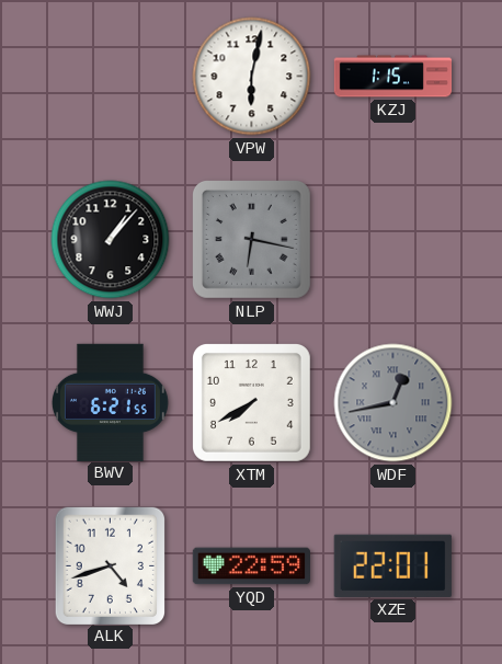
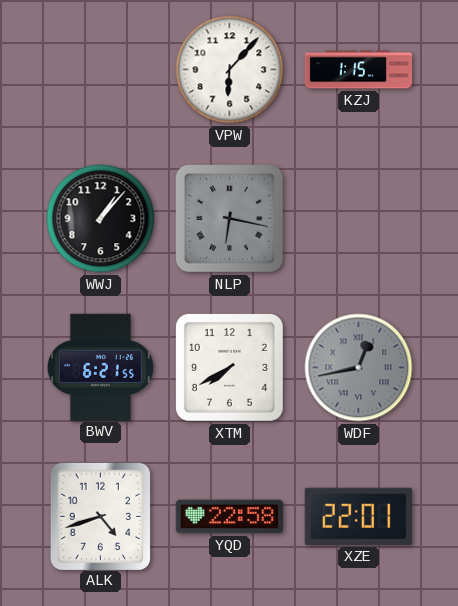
VPW: 6:02 -> 6:07
YQD: 22:59 -> 22:58
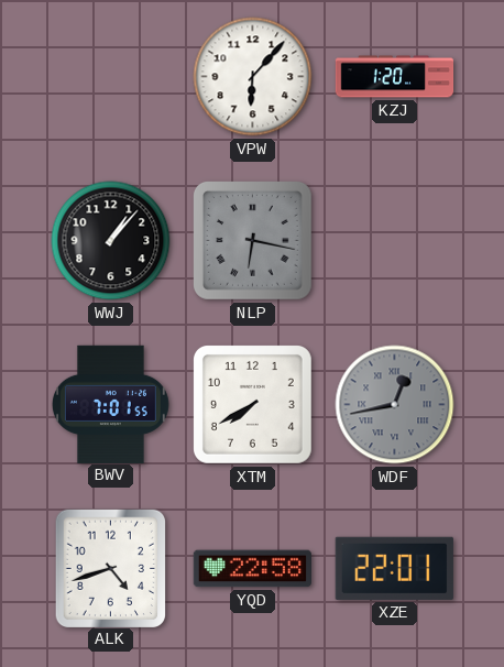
KZJ: 1:15 -> 1:20
BWV: 6:21 -> 7:01
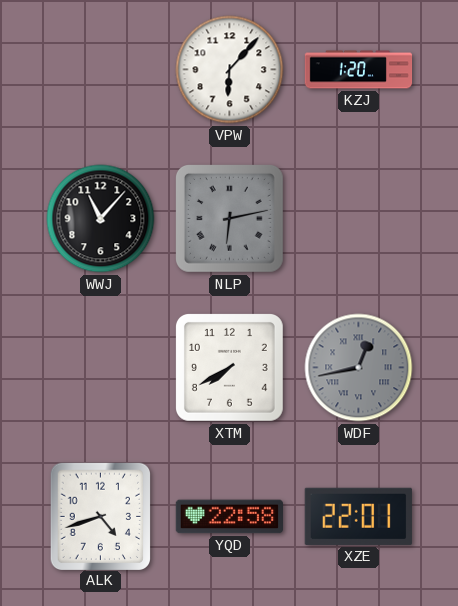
WWJ: 1:07 -> 11:07
NLP: 6:17 -> 6:13
BWV: 7:01 -> none
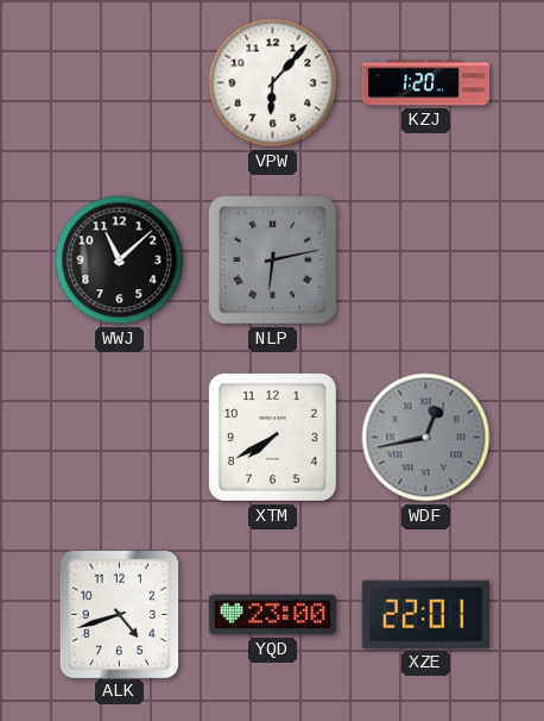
WWJ: 11:07 -> 11:08
YQD: 22:58 -> 23:00
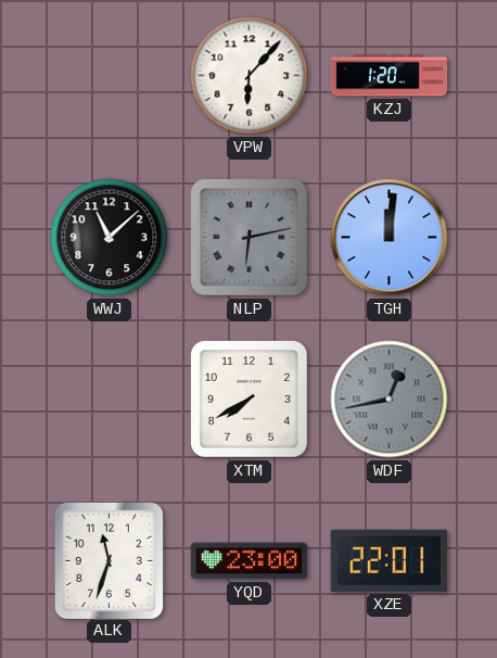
TGH: none -> 12:01
ALK: 4:42 -> 11:33
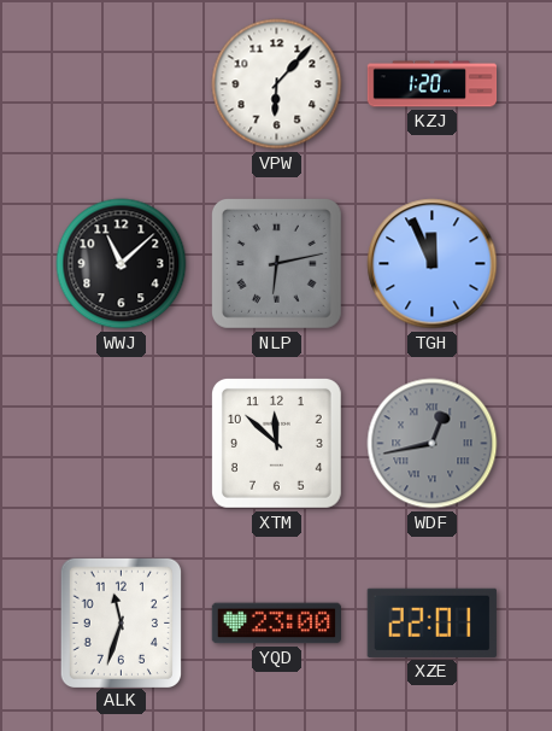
TGH: 12:01 -> 11:56
XTM: 7:40 -> 11:52
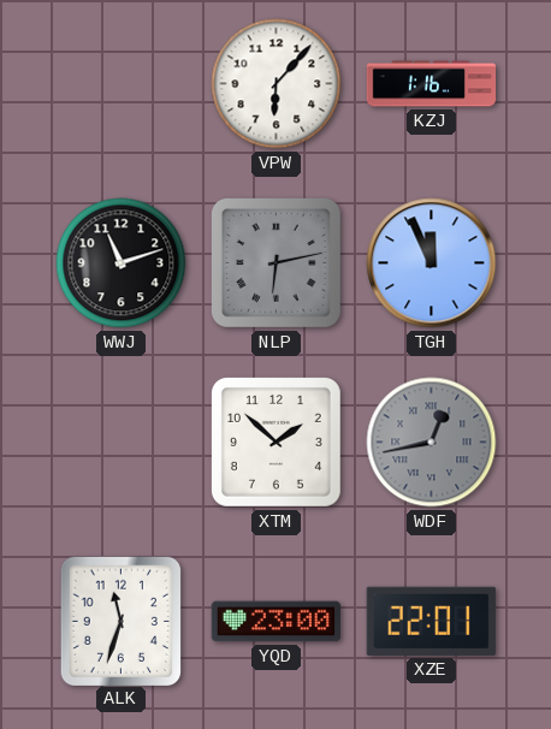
KZJ: 1:20 -> 1:16
WWJ: 11:08 -> 11:12
XTM: 11:52 -> 1:52
